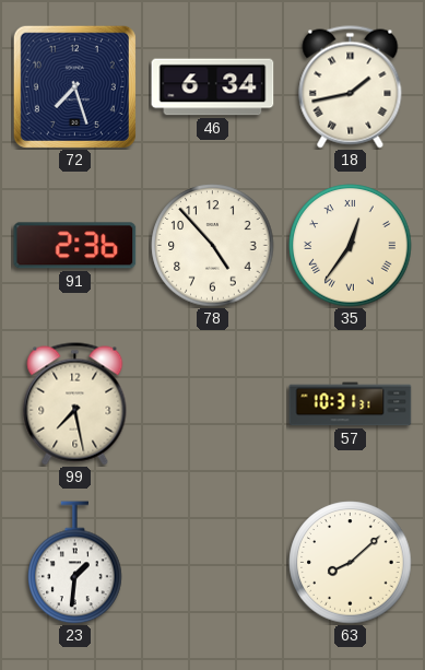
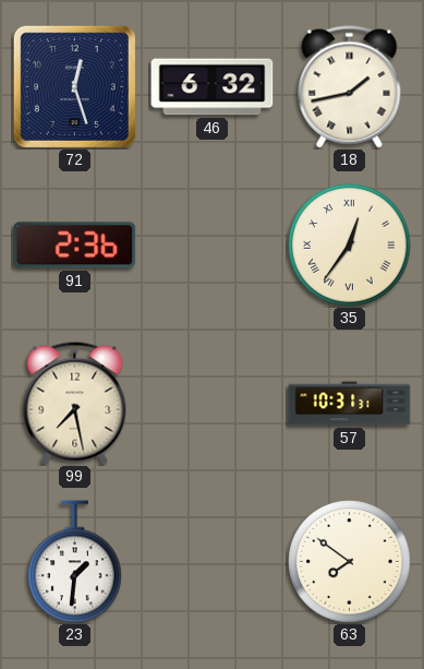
72: 7:27 -> 12:27
46: 6:34 -> 6:32
78: 4:53 -> none
63: 8:08 -> 7:51
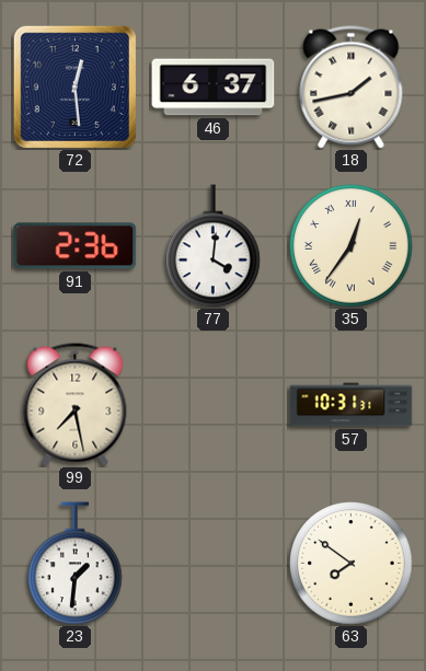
72: 12:27 -> 12:29
46: 6:32 -> 6:37
77: none -> 4:01
